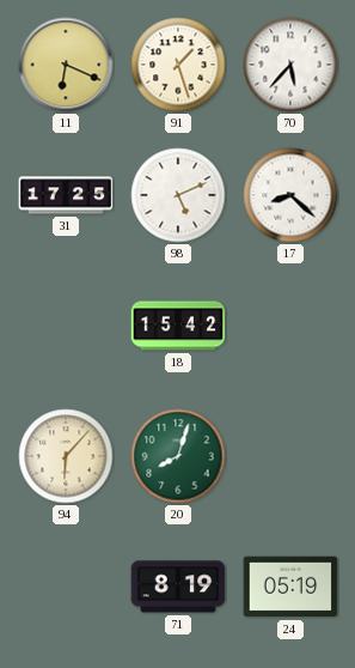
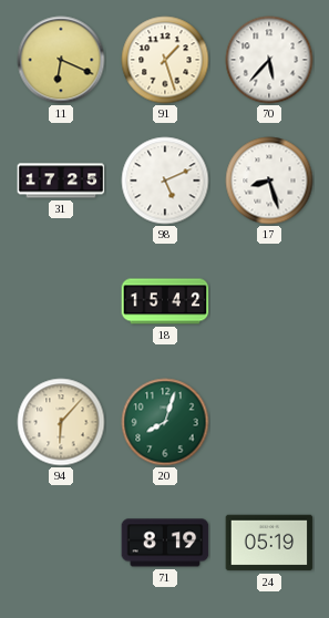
17: 8:22 -> 8:27
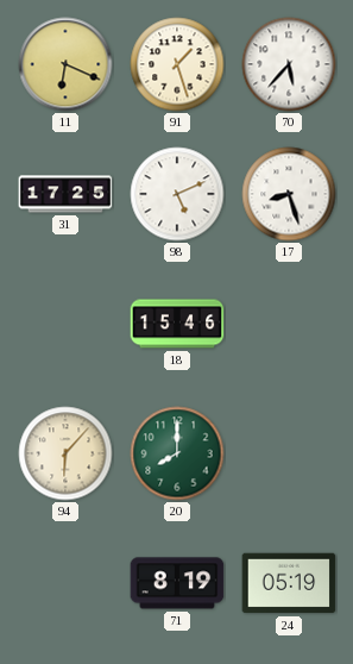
18: 15:42 -> 15:46
20: 8:03 -> 8:00
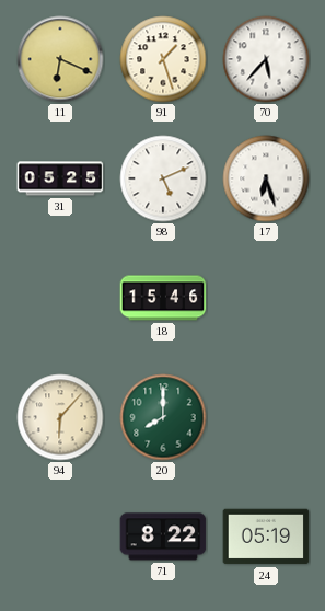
31: 17:25 -> 05:25
17: 8:27 -> 6:27
71: 8:19 -> 8:22
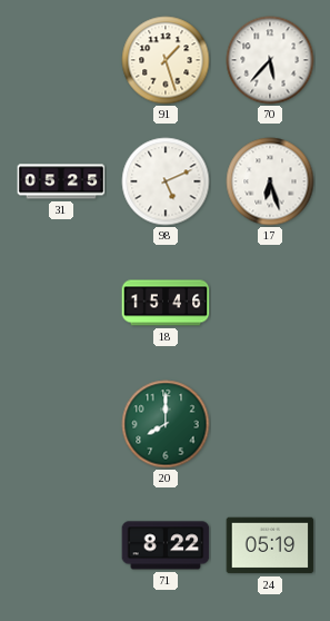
11: 6:19 -> none
94: 6:07 -> none
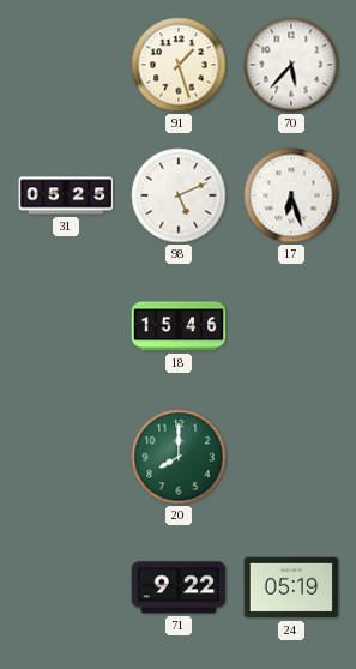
71: 8:22 -> 9:22
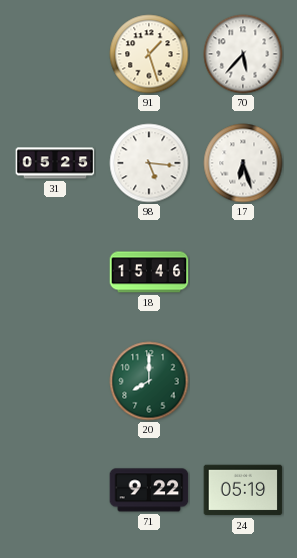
98: 5:11 -> 5:16
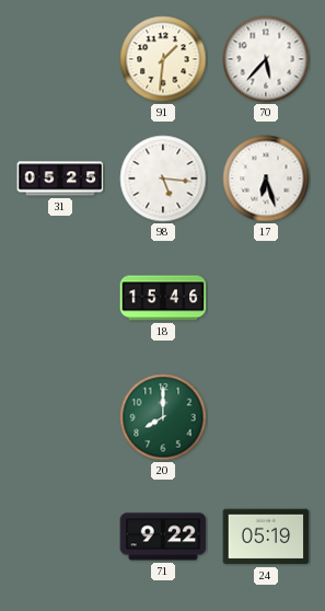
91: 1:27 -> 1:31
